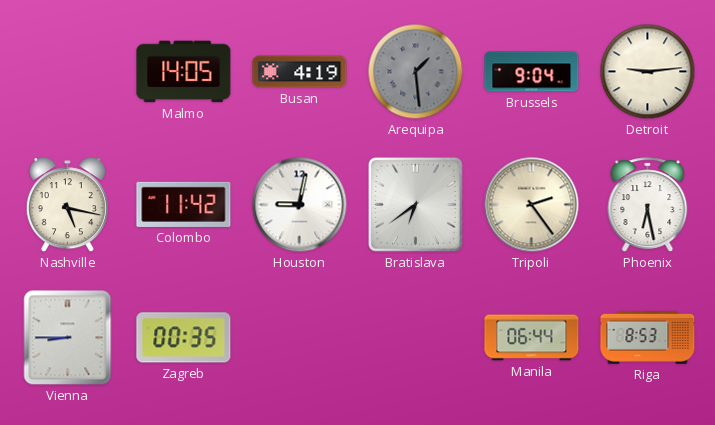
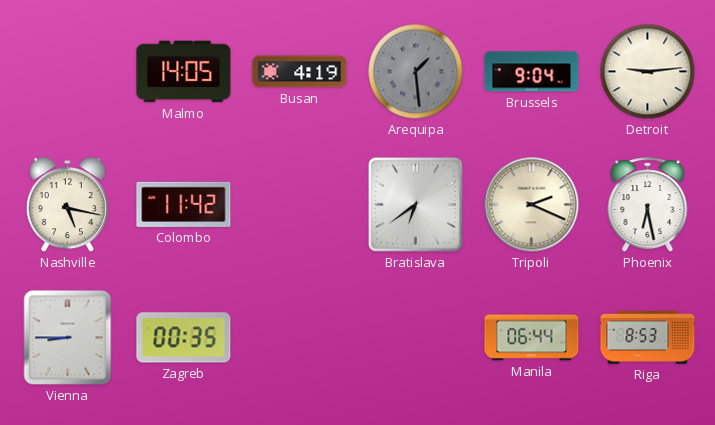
Houston: 9:02 -> none
Tripoli: 2:24 -> 2:19
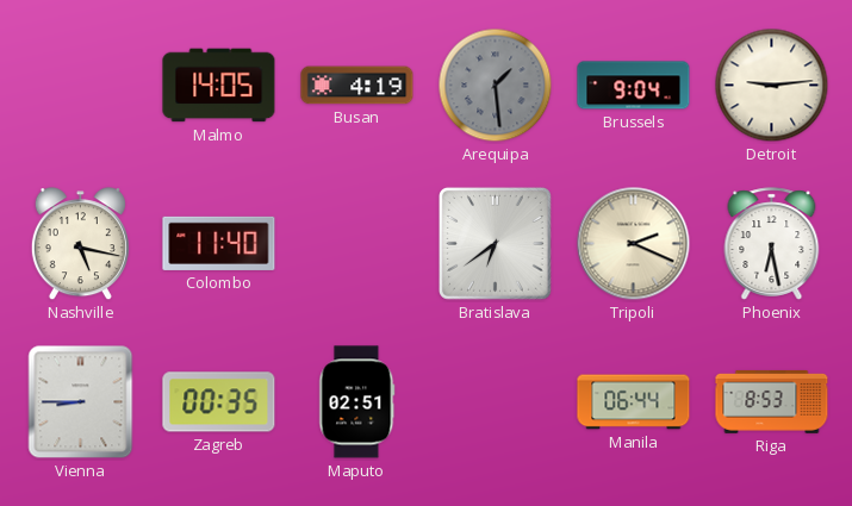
Colombo: 11:42 -> 11:40
Maputo: none -> 02:51
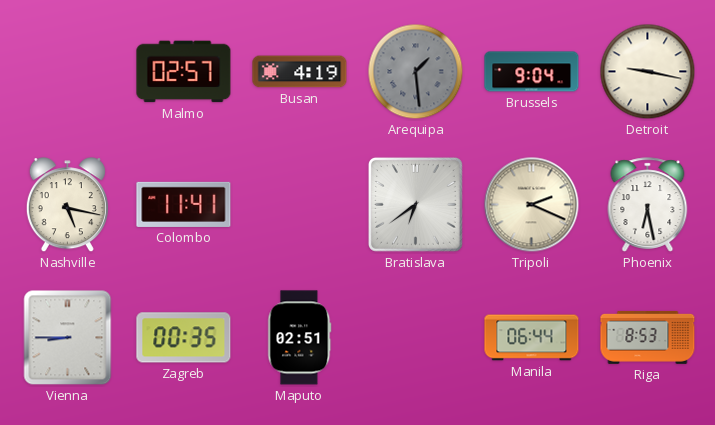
Malmo: 14:05 -> 02:57
Detroit: 9:14 -> 9:17
Colombo: 11:40 -> 11:41
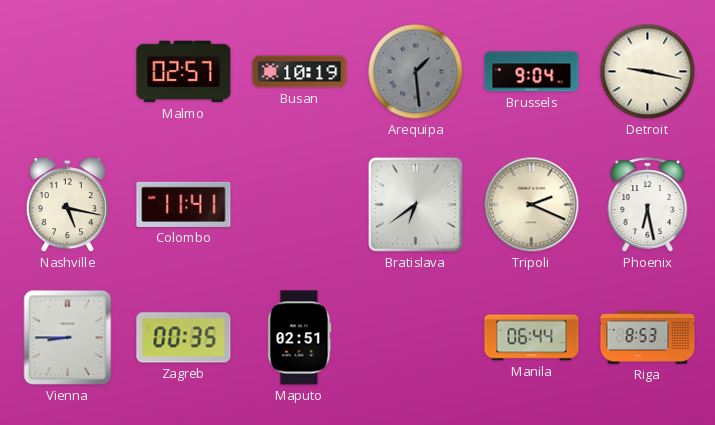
Busan: 4:19 -> 10:19
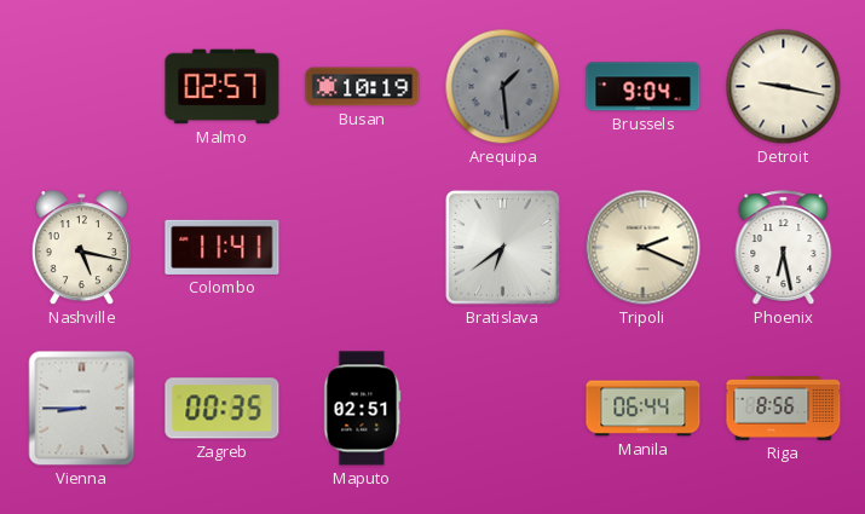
Riga: 8:53 -> 8:56
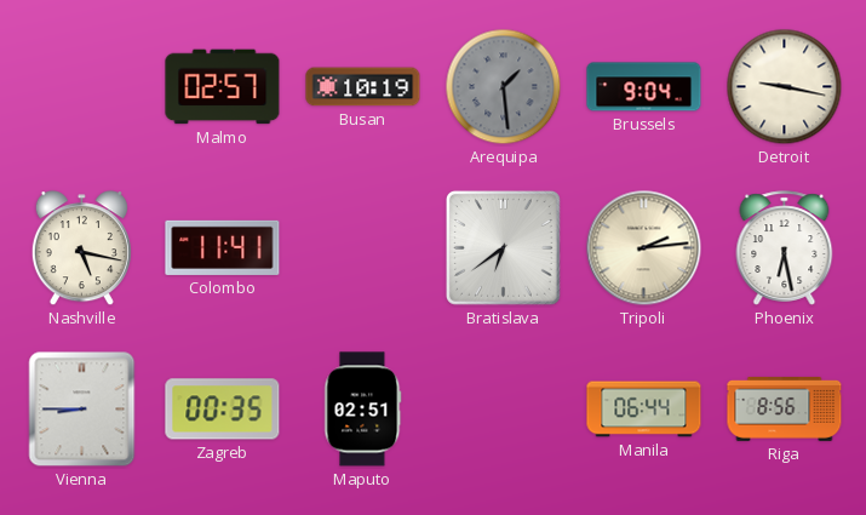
Tripoli: 2:19 -> 2:14
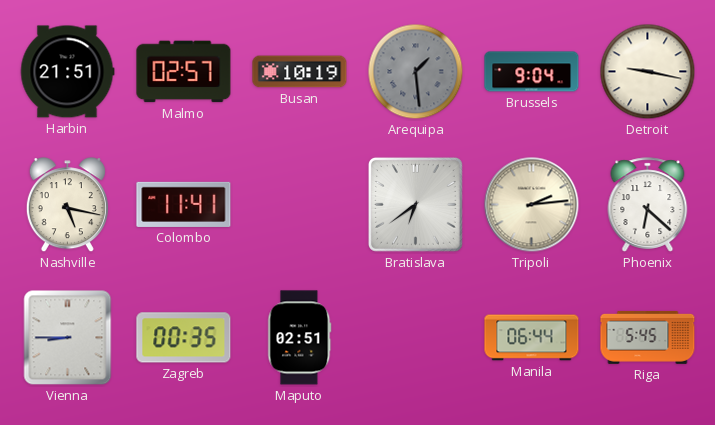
Harbin: none -> 21:51
Phoenix: 6:28 -> 6:22
Riga: 8:56 -> 5:45
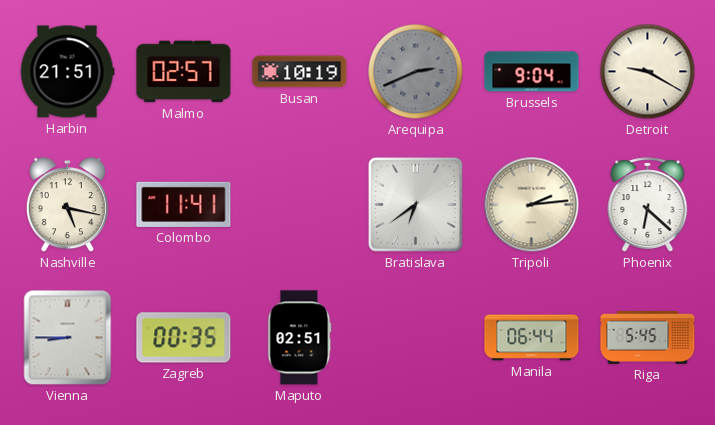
Arequipa: 1:29 -> 2:41
Detroit: 9:17 -> 9:20
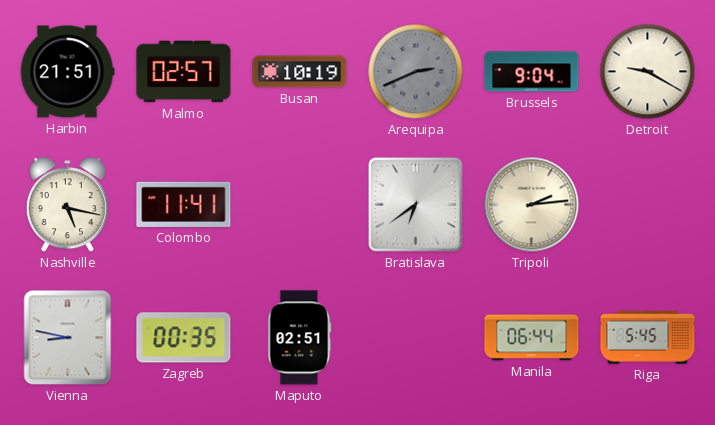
Phoenix: 6:22 -> none
Vienna: 8:45 -> 8:47
